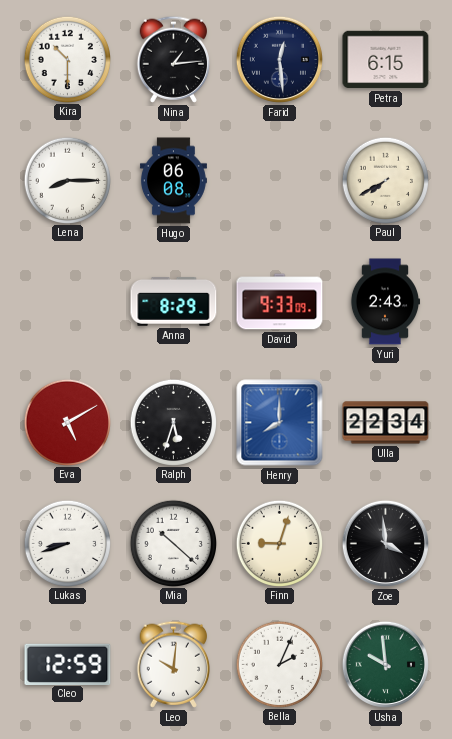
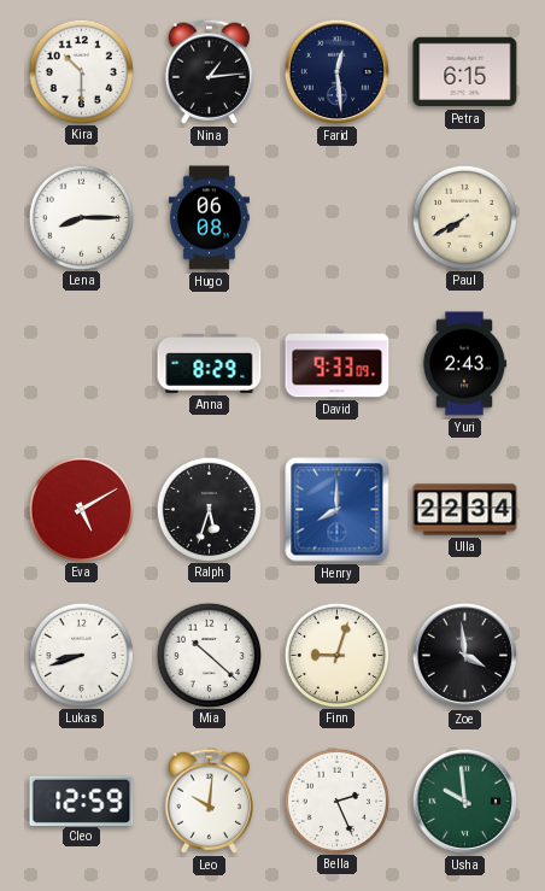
Bella: 2:04 -> 2:26
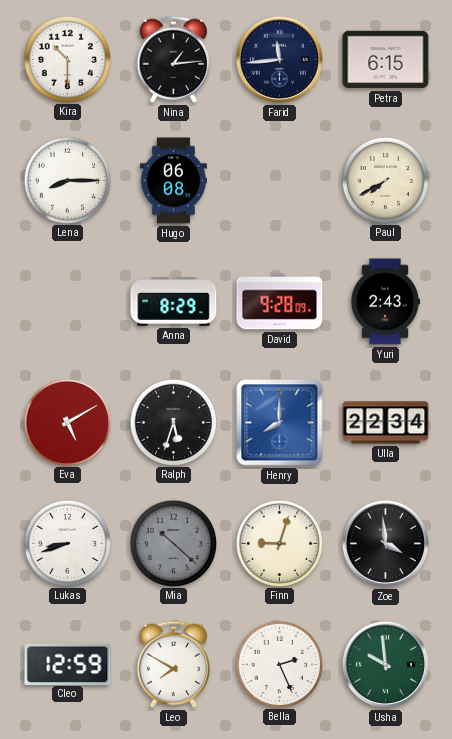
Farid: 12:29 -> 11:44
David: 9:33 -> 9:28
Mia dial: white -> grey
Leo: 10:01 -> 7:50
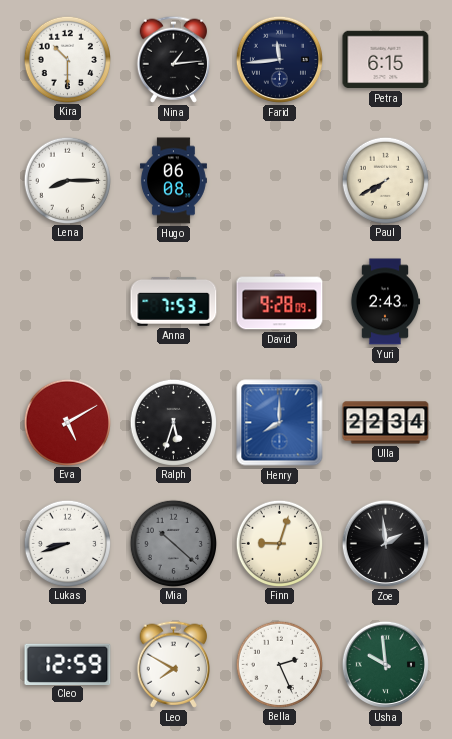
Anna: 8:29 -> 7:53
Zoe: 3:59 -> 1:59
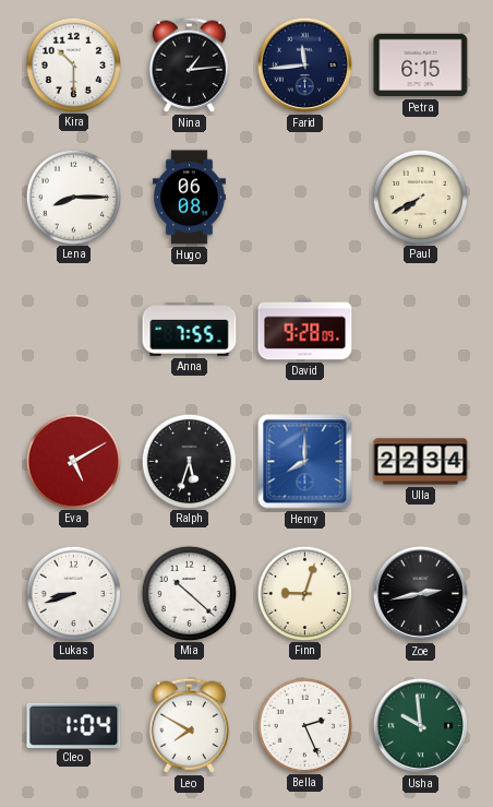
Anna: 7:53 -> 7:55
Yuri: 2:43 -> none
Mia dial: grey -> white
Zoe: 1:59 -> 2:43
Cleo: 12:59 -> 1:04
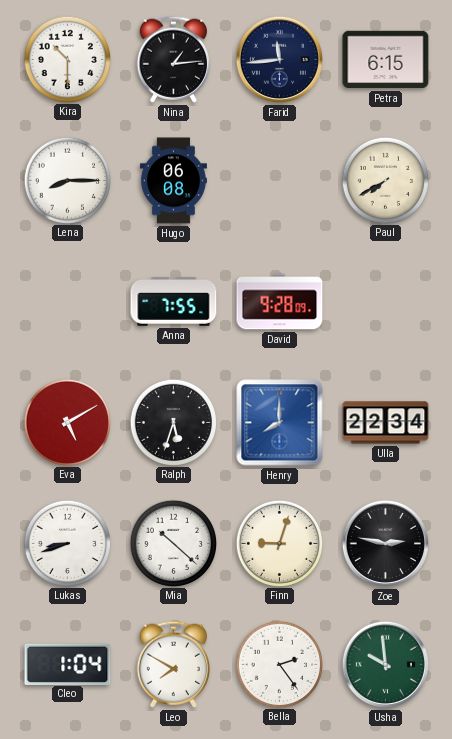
Zoe: 2:43 -> 2:47
Bella: 2:26 -> 2:24
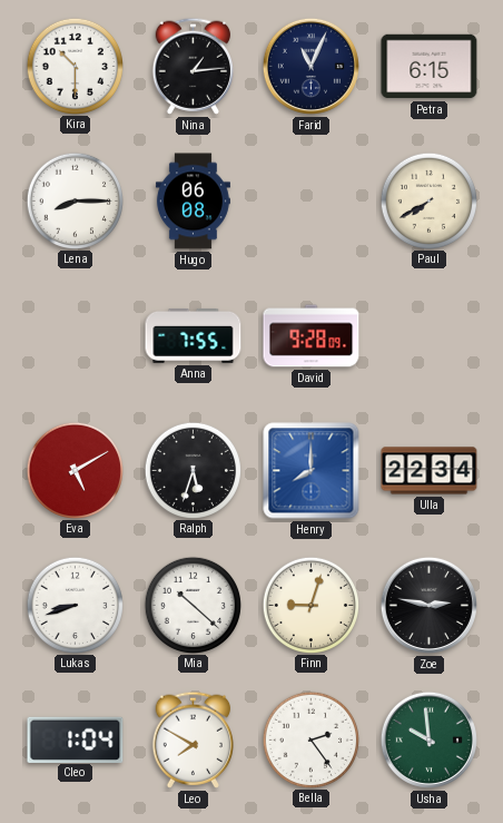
Farid: 11:44 -> 11:04
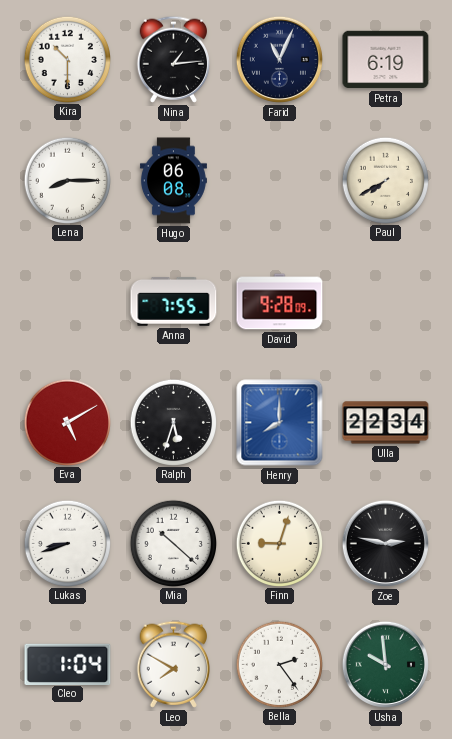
Petra: 6:15 -> 6:19
